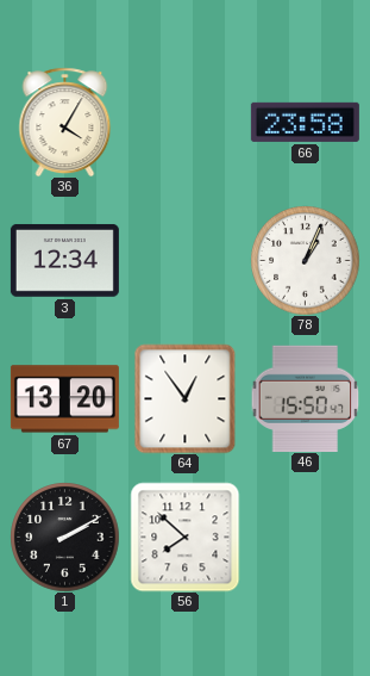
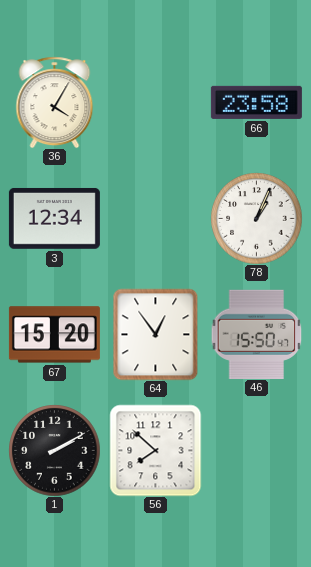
67: 13:20 -> 15:20
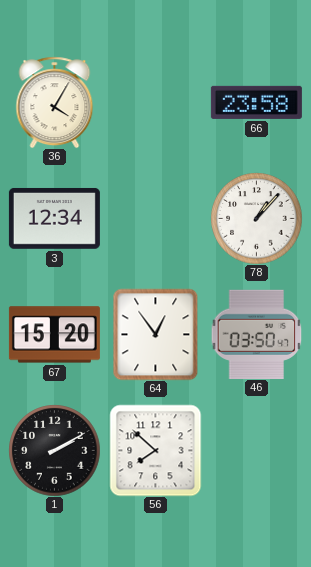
78: 1:04 -> 1:07
46: 15:50 -> 03:50
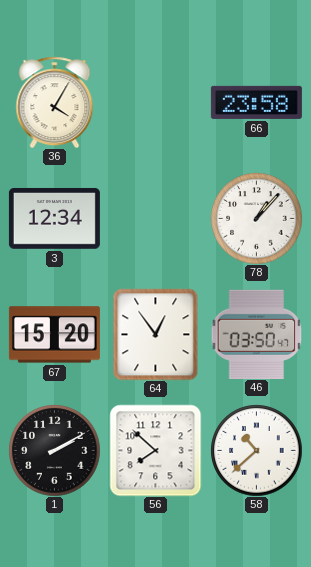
58: none -> 10:38
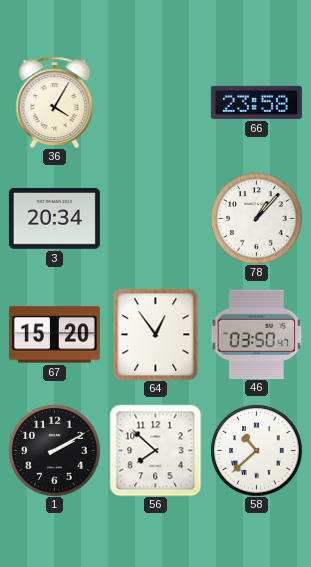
3: 12:34 -> 20:34
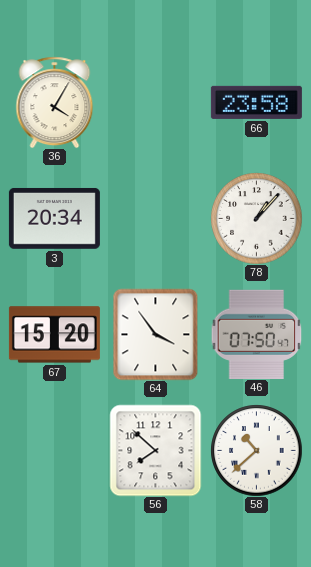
64: 12:54 -> 3:54
46: 03:50 -> 07:50
1: 2:10 -> none
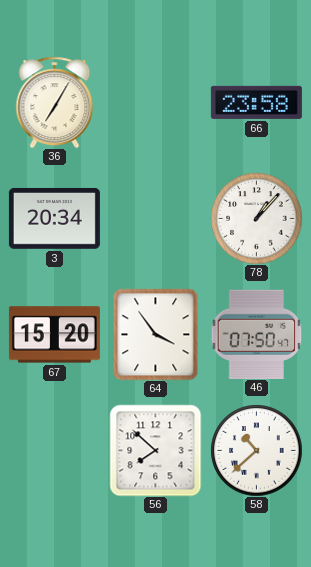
36: 4:05 -> 7:05
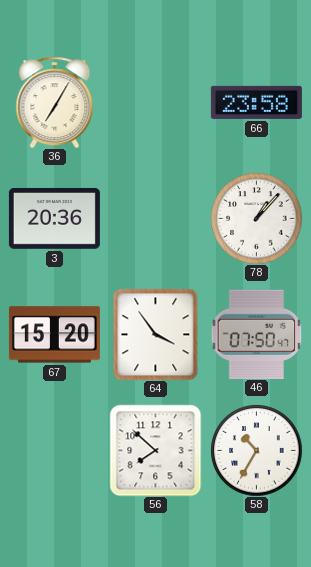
3: 20:34 -> 20:36
58: 10:38 -> 10:35
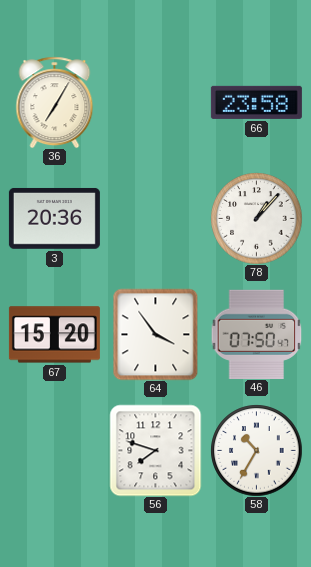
56: 7:52 -> 7:48
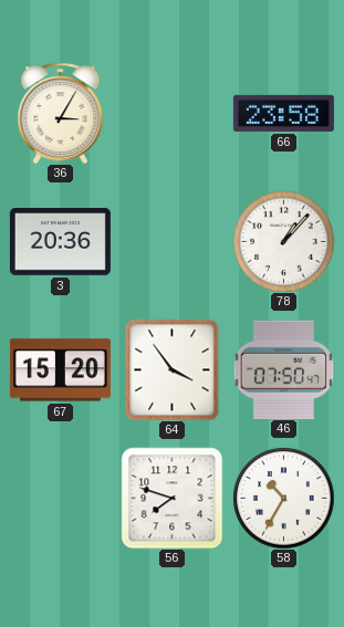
36: 7:05 -> 3:05
